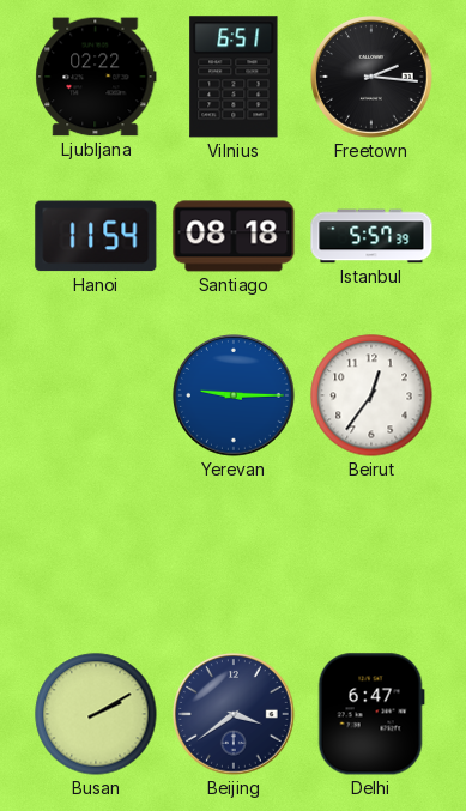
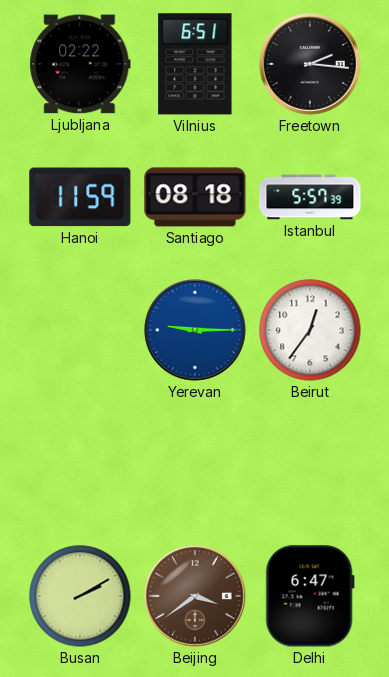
Hanoi: 11:54 -> 11:59
Beijing dial: navy -> brown
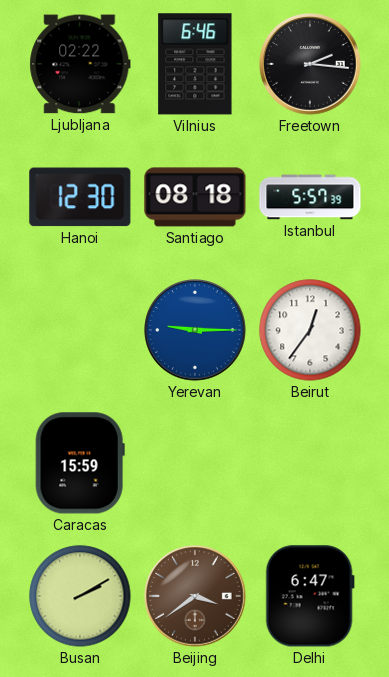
Vilnius: 6:51 -> 6:46
Hanoi: 11:59 -> 12:30
Caracas: none -> 15:59
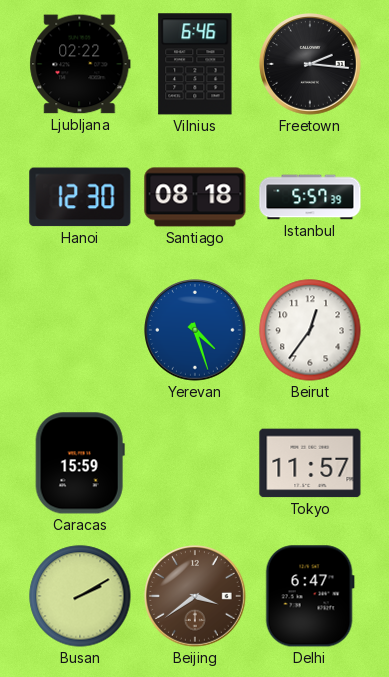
Yerevan: 9:15 -> 4:27
Tokyo: none -> 11:57
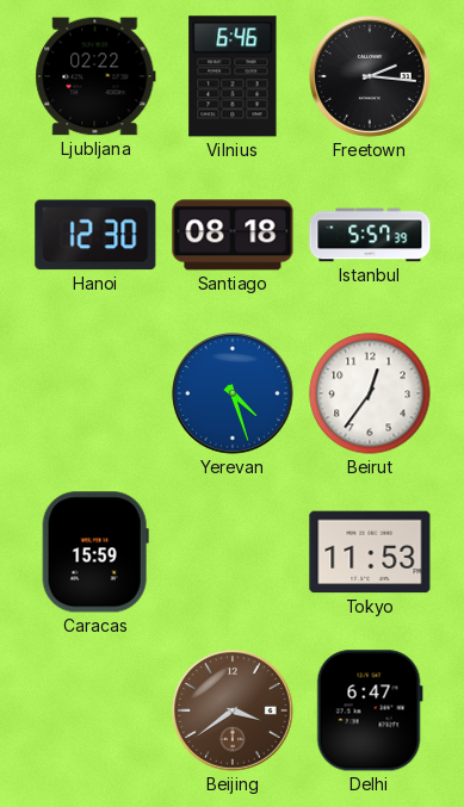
Tokyo: 11:57 -> 11:53
Busan: 2:10 -> none
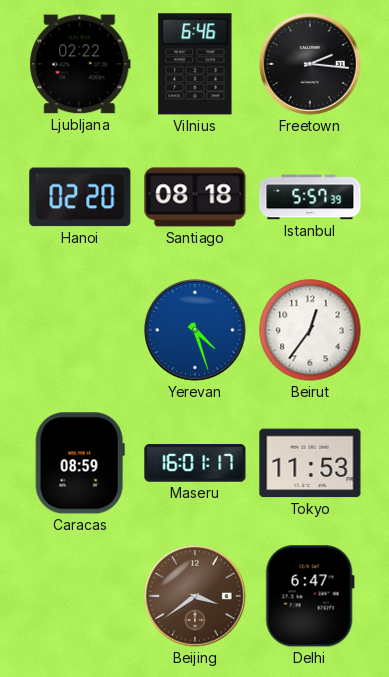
Hanoi: 12:30 -> 02:20
Caracas: 15:59 -> 08:59
Maseru: none -> 16:01
